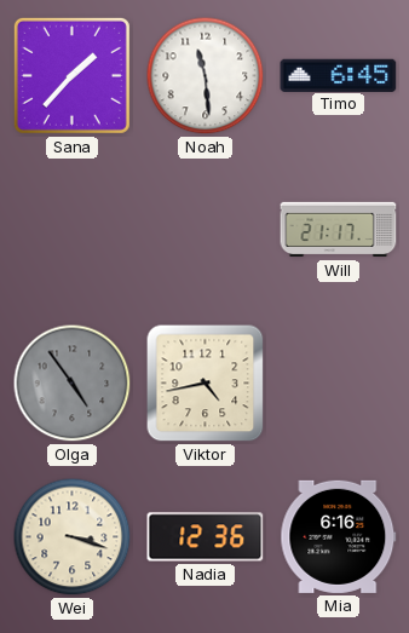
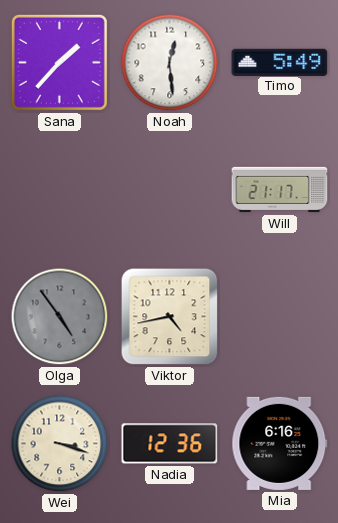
Noah: 11:29 -> 12:29
Timo: 6:45 -> 5:49
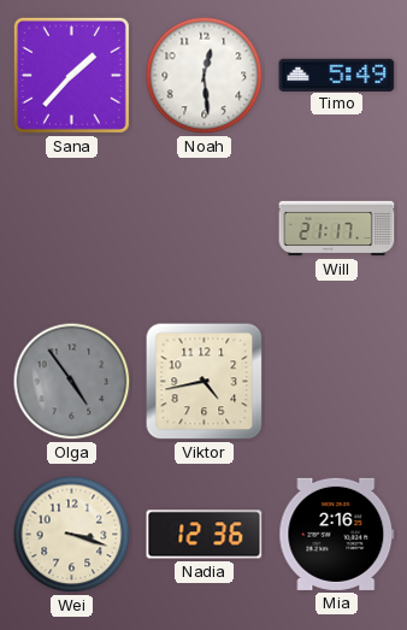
Mia: 6:16 -> 2:16
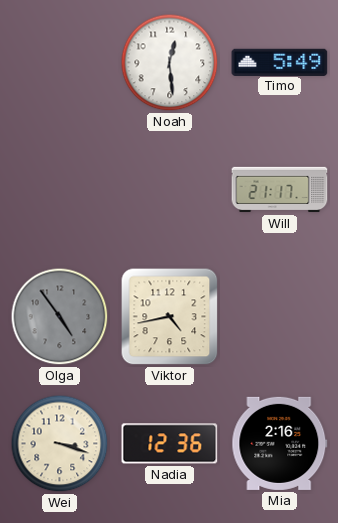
Sana: 1:37 -> none
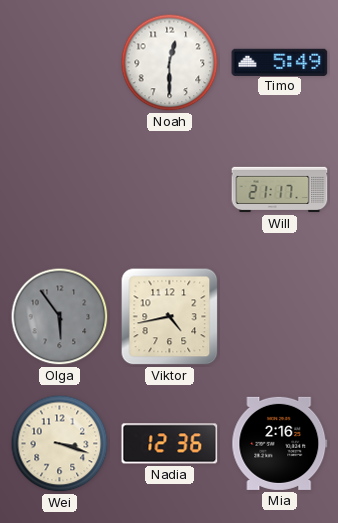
Noah: 12:29 -> 12:30
Olga: 4:54 -> 5:54
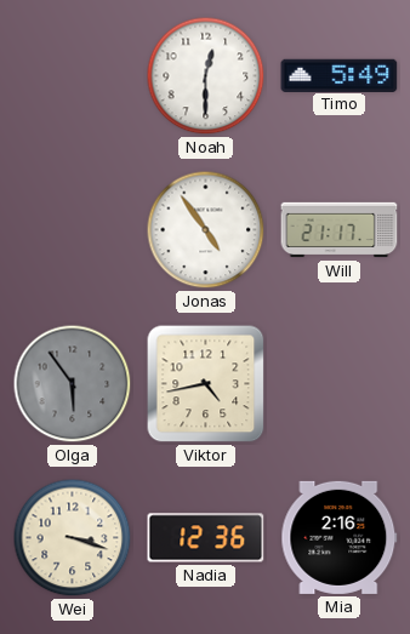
Jonas: none -> 4:54
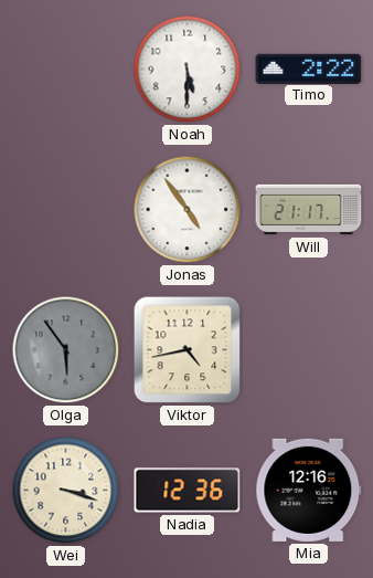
Noah: 12:30 -> 5:30
Timo: 5:49 -> 2:22
Mia: 2:16 -> 12:16
